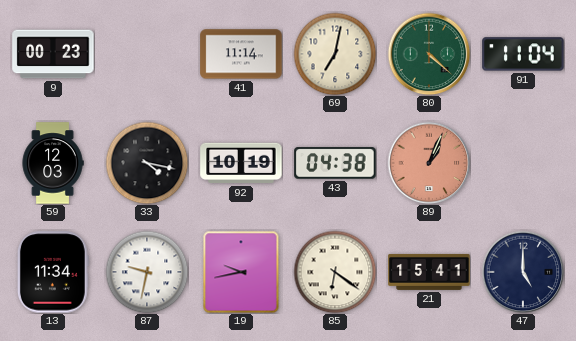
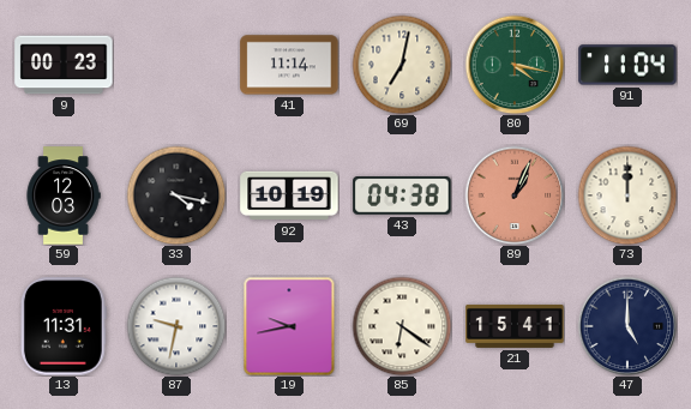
80: 4:22 -> 4:17
73: none -> 12:00
13: 11:34 -> 11:31
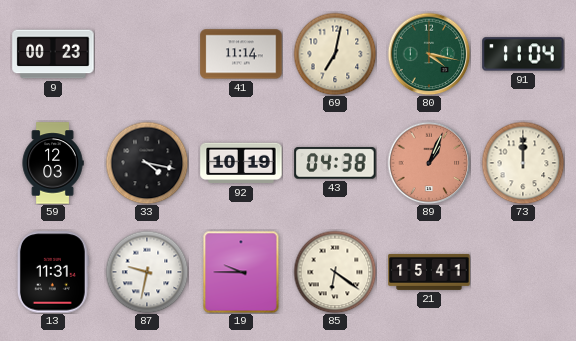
19: 9:43 -> 9:45
47: 5:00 -> none
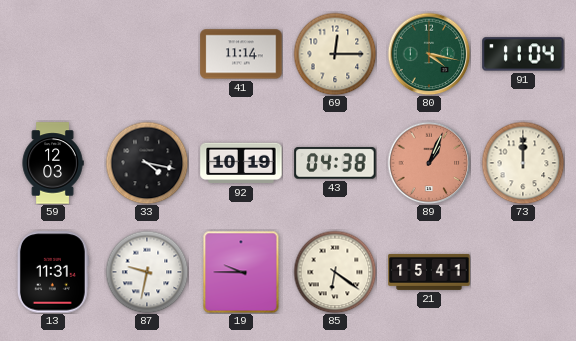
9: 00:23 -> none
69: 7:02 -> 12:15
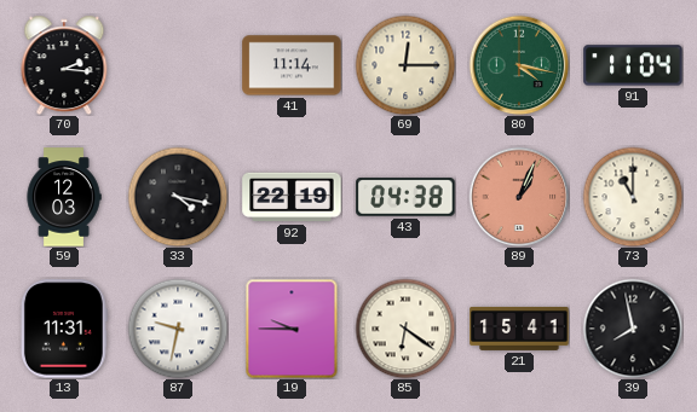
70: none -> 2:16
92: 10:19 -> 22:19
73: 12:00 -> 11:00
39: none -> 7:58
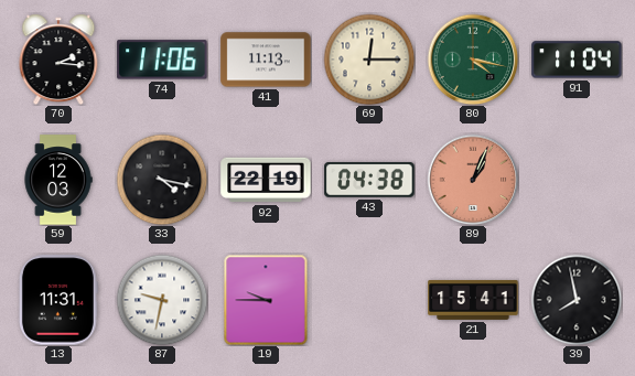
74: none -> 11:06
41: 11:14 -> 11:13
73: 11:00 -> none
85: 6:21 -> none
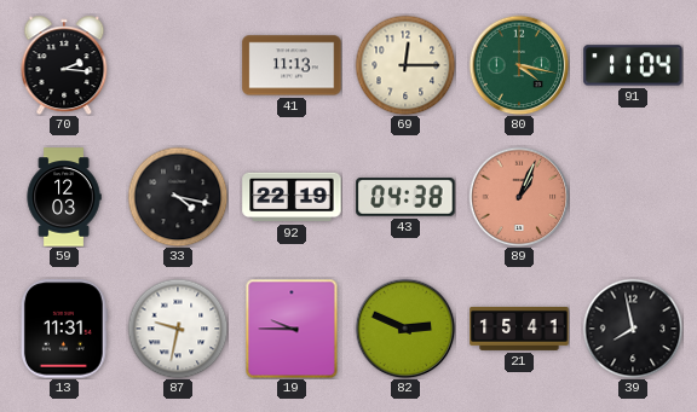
74: 11:06 -> none
82: none -> 2:49
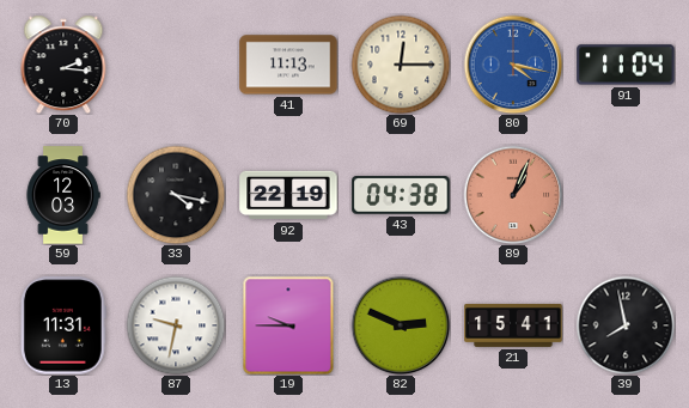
80 dial: green -> blue
